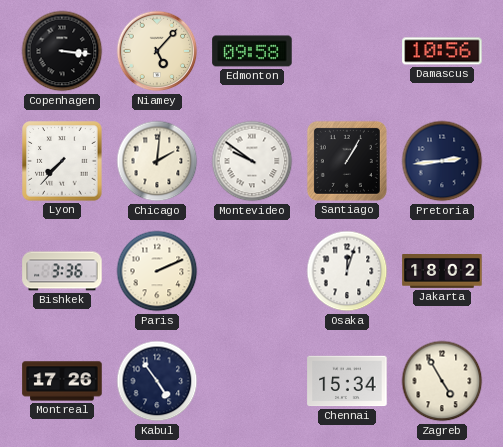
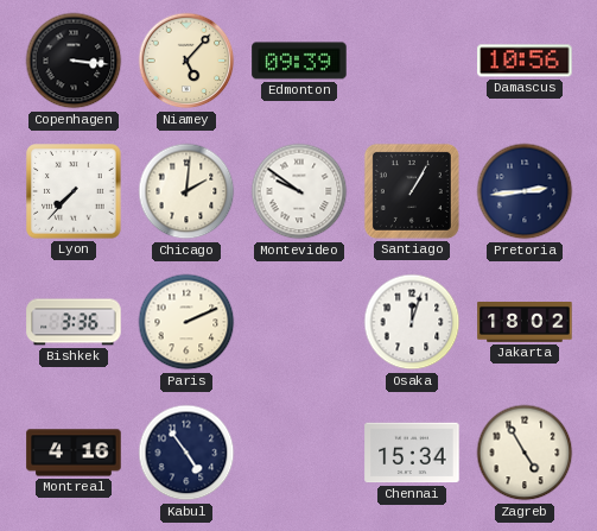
Edmonton: 09:58 -> 09:39
Montreal: 17:26 -> 4:16
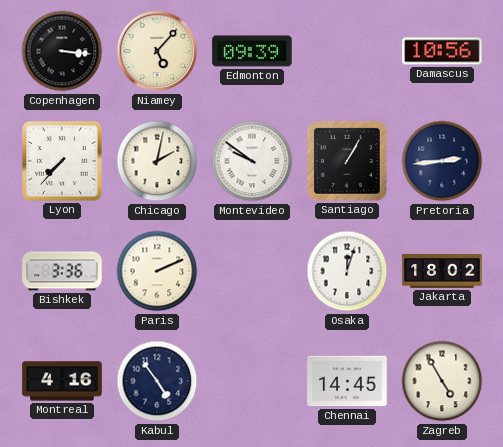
Chicago: 2:01 -> 2:02
Chennai: 15:34 -> 14:45
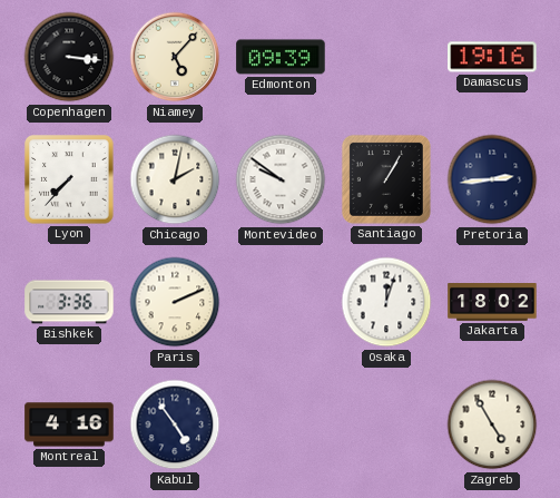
Damascus: 10:56 -> 19:16
Chennai: 14:45 -> none
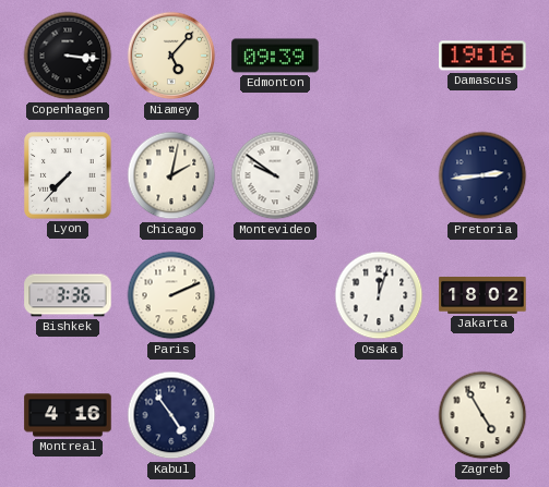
Santiago: 1:05 -> none
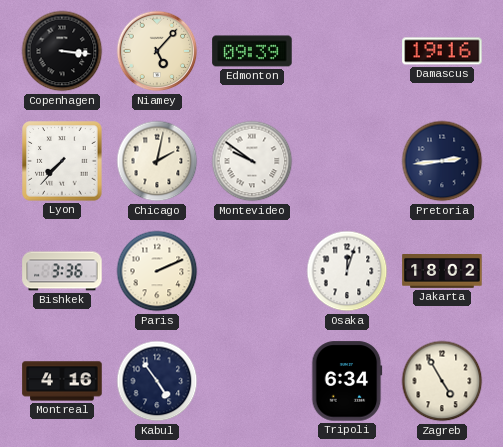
Tripoli: none -> 6:34
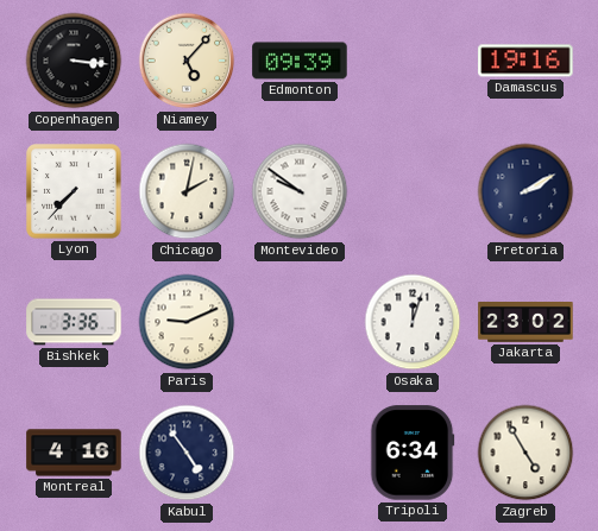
Pretoria: 2:44 -> 2:10
Paris: 2:11 -> 9:11
Jakarta: 18:02 -> 23:02
